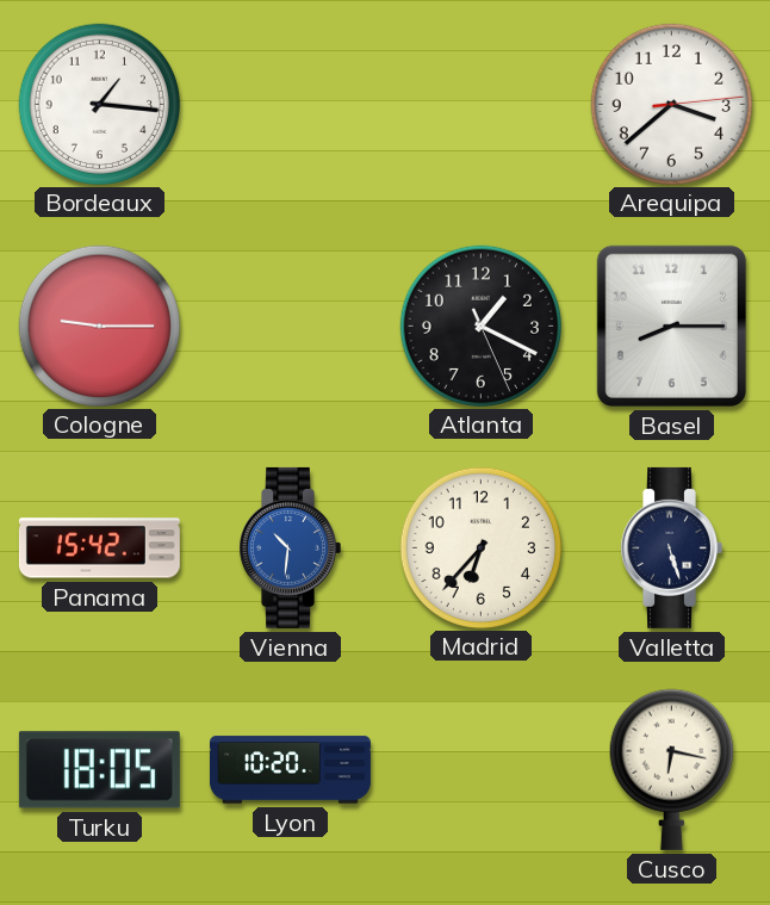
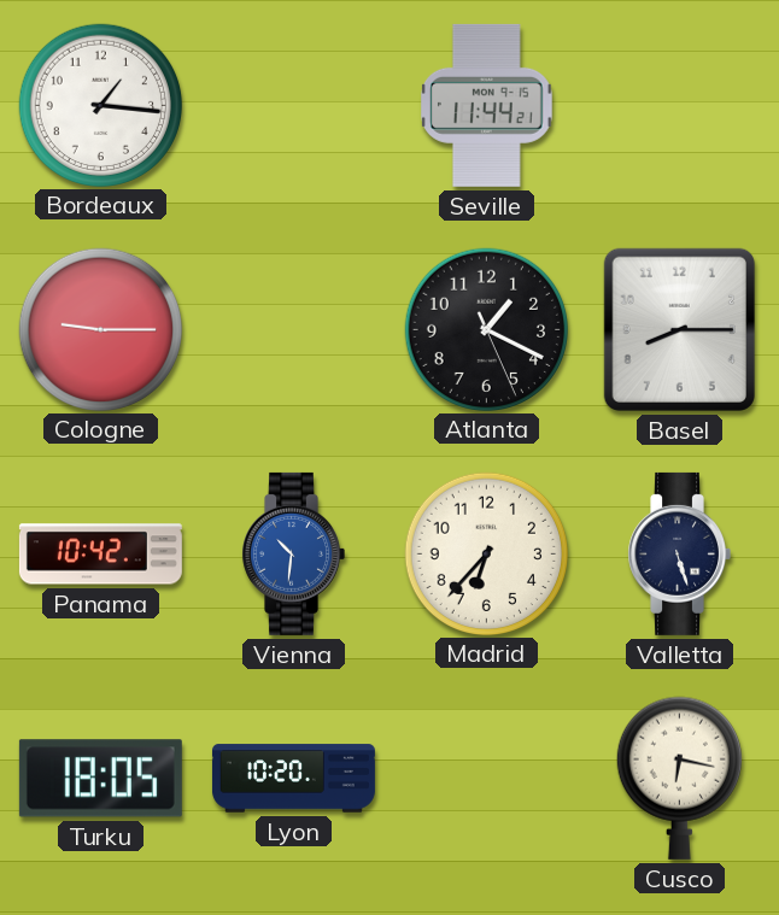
Seville: none -> 11:44
Arequipa: 3:38 -> none
Panama: 15:42 -> 10:42
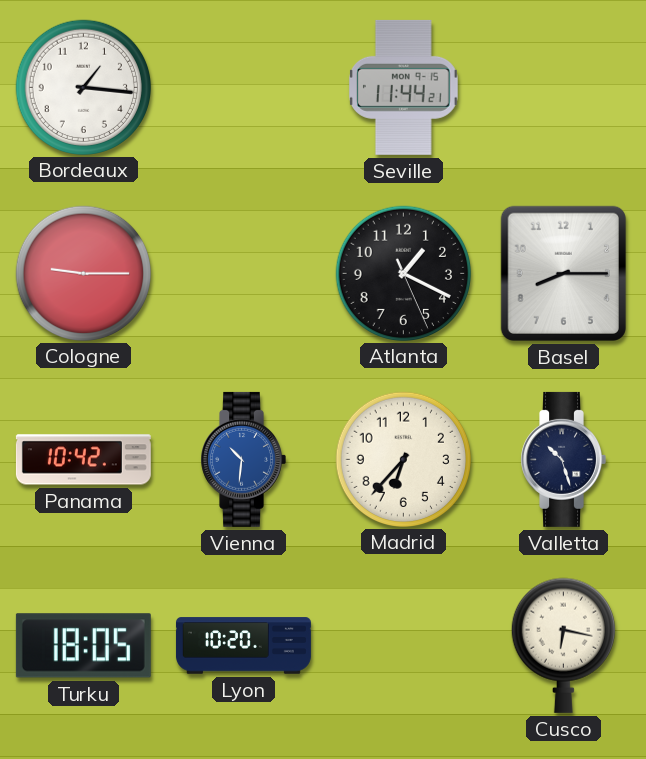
Valletta: 5:27 -> 10:27
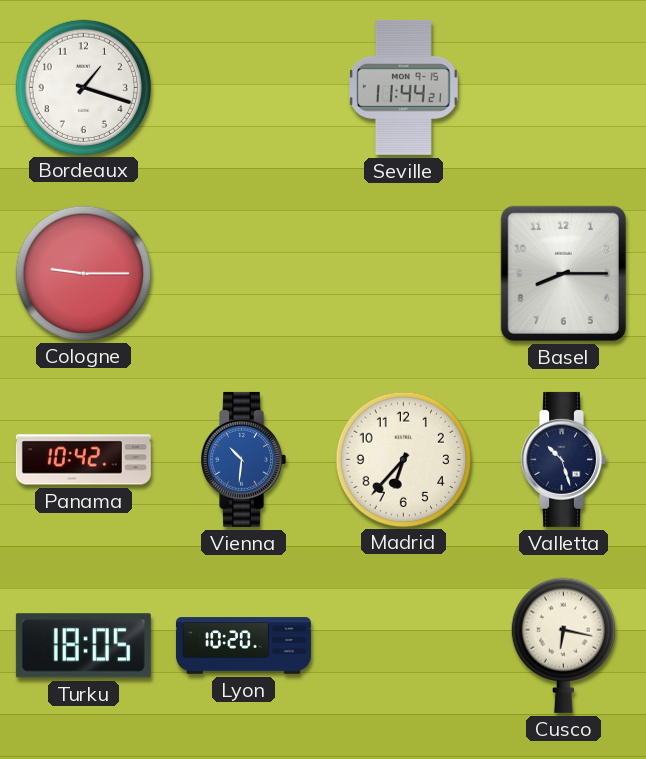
Bordeaux: 1:16 -> 1:18
Atlanta: 1:19 -> none
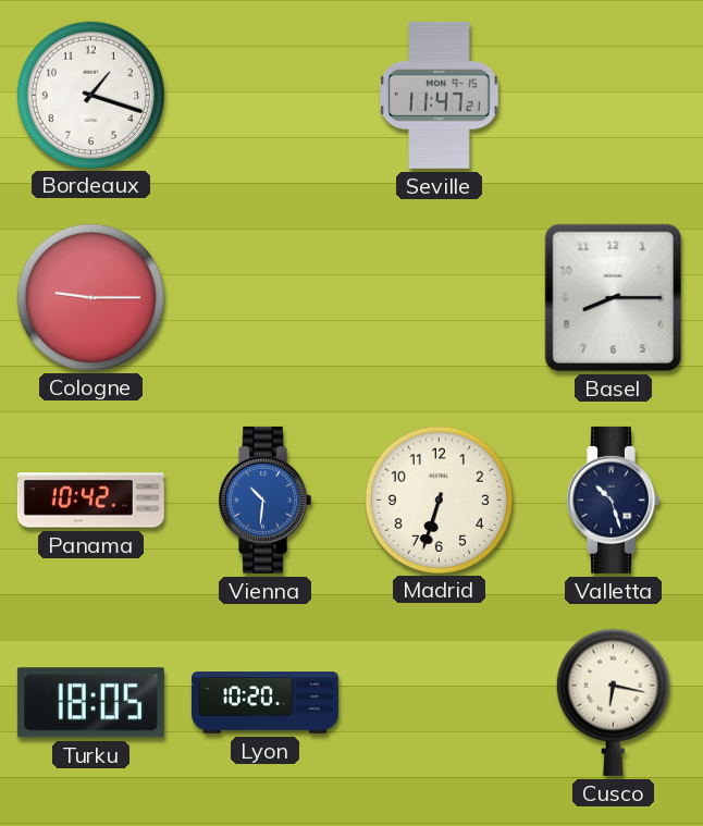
Seville: 11:44 -> 11:47
Madrid: 6:37 -> 6:33
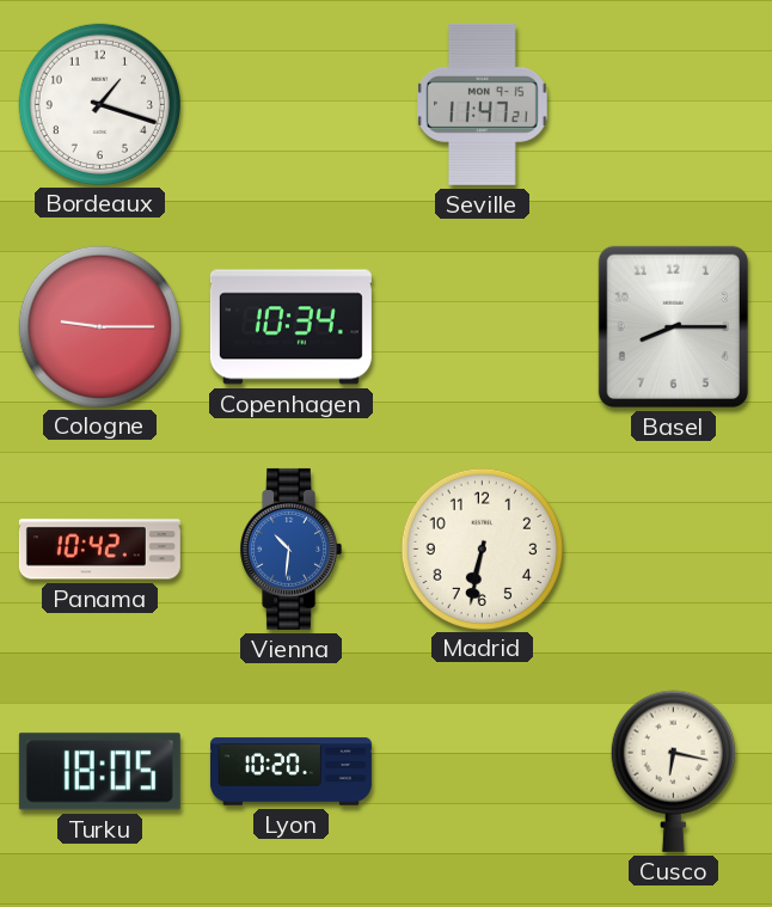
Copenhagen: none -> 10:34
Madrid: 6:33 -> 6:32
Valletta: 10:27 -> none
